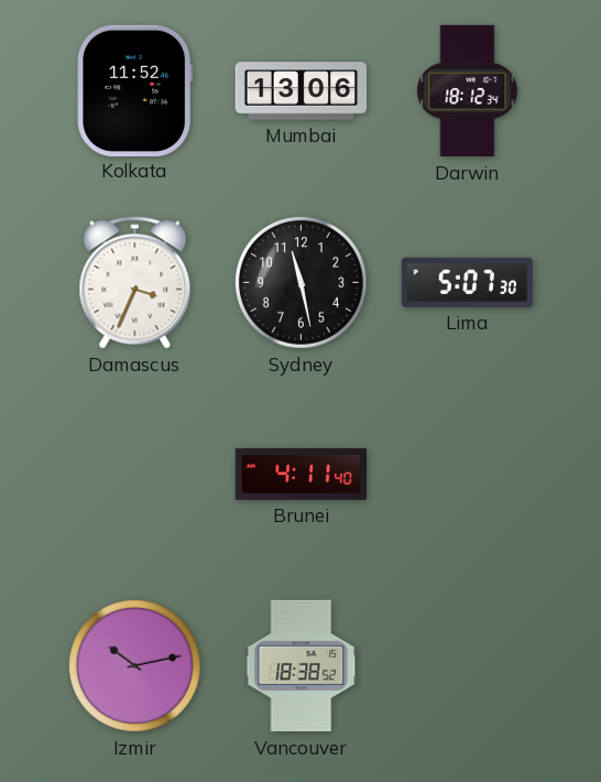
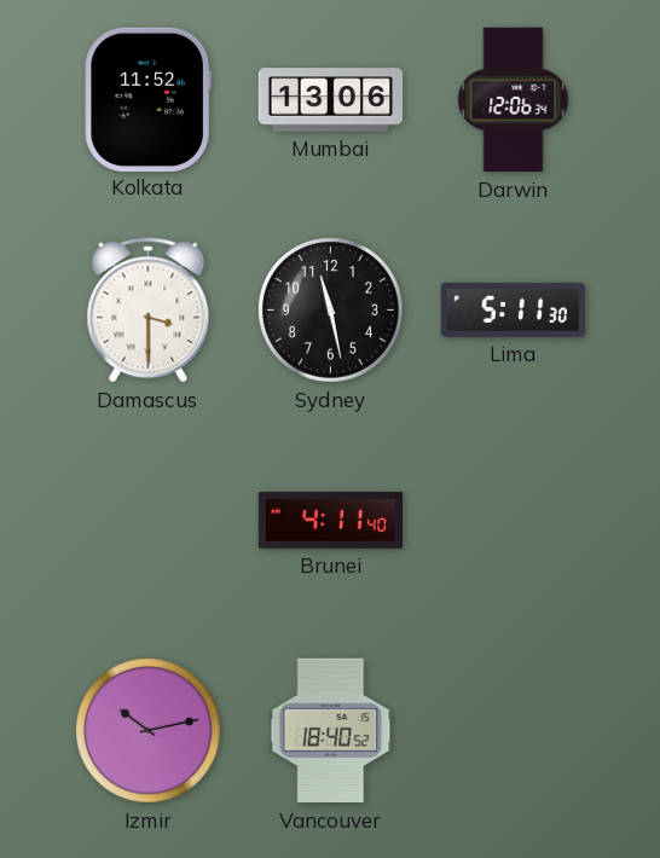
Darwin: 18:12 -> 12:06
Damascus: 3:34 -> 3:30
Lima: 5:07 -> 5:11
Vancouver: 18:38 -> 18:40
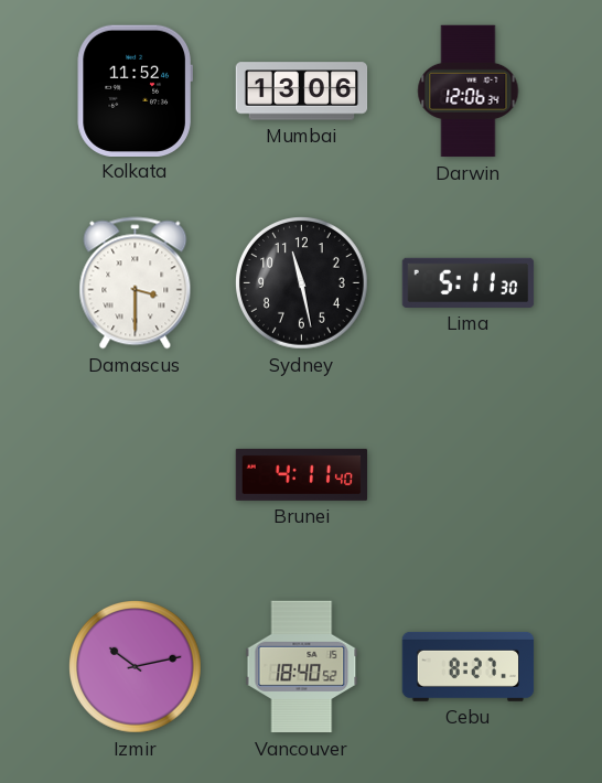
Cebu: none -> 8:27
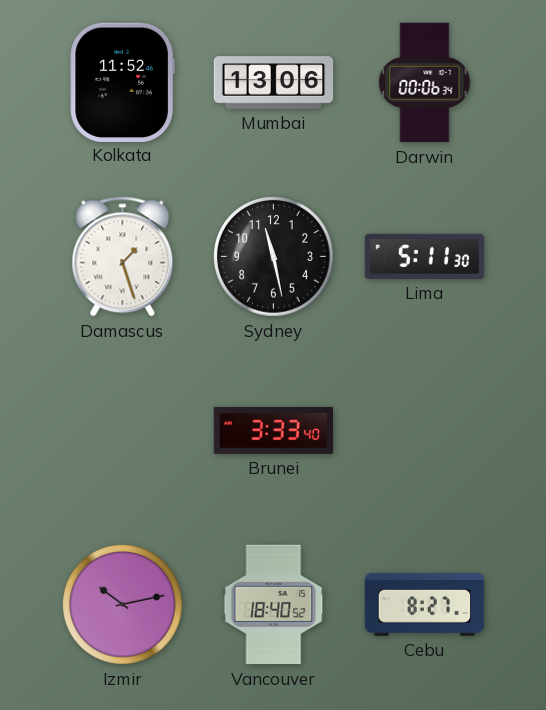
Darwin: 12:06 -> 00:06
Damascus: 3:30 -> 1:27
Brunei: 4:11 -> 3:33
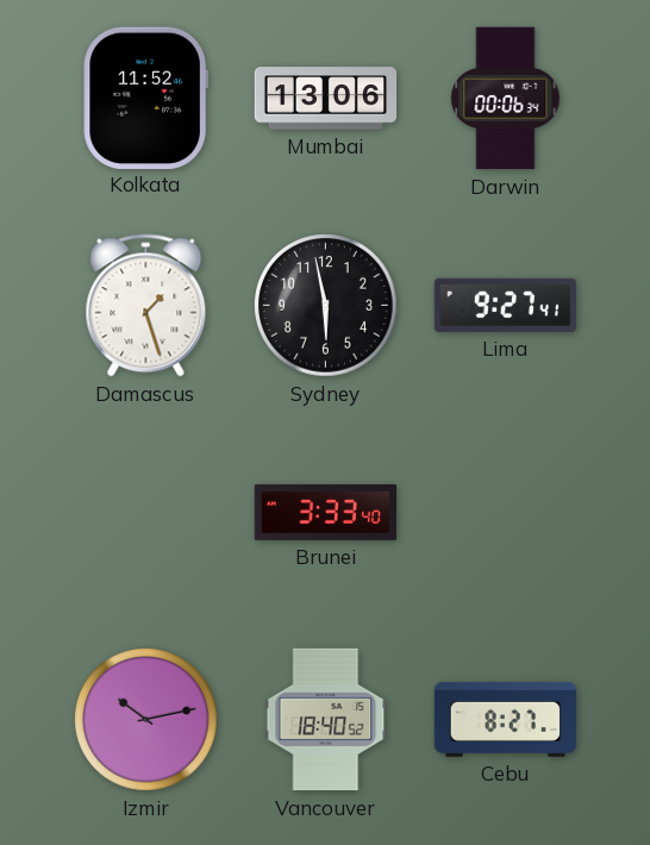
Sydney: 11:28 -> 5:58
Lima: 5:11 -> 9:27
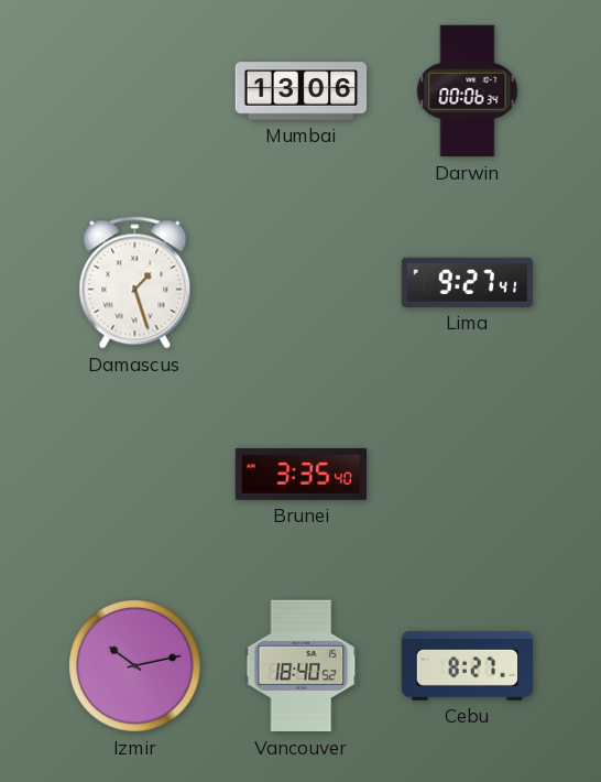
Kolkata: 11:52 -> none
Sydney: 5:58 -> none
Brunei: 3:33 -> 3:35
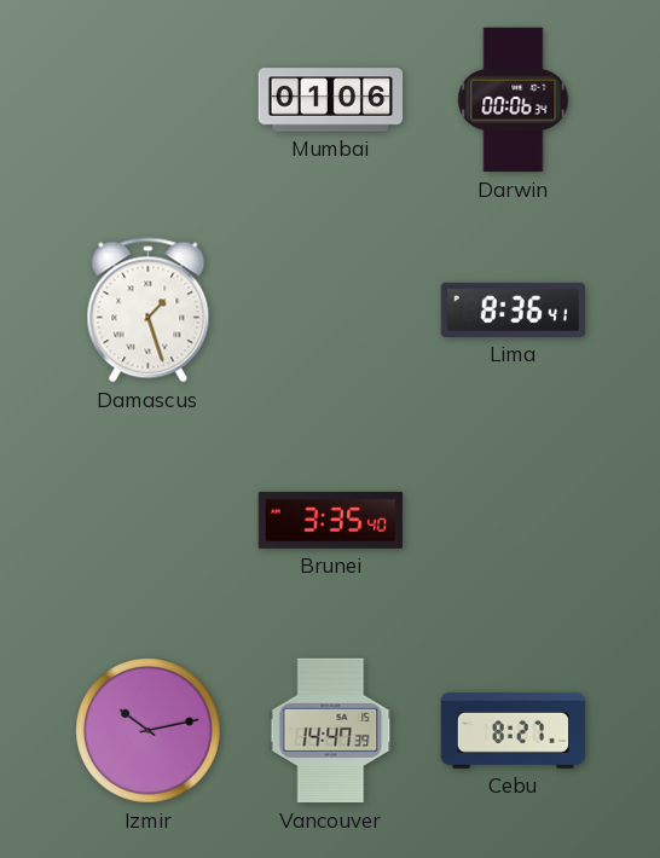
Mumbai: 13:06 -> 01:06
Lima: 9:27 -> 8:36
Vancouver: 18:40 -> 14:47
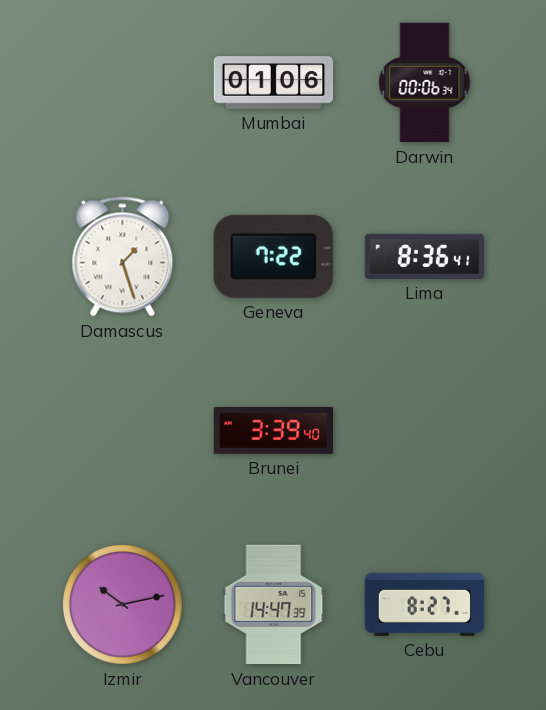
Geneva: none -> 7:22
Brunei: 3:35 -> 3:39
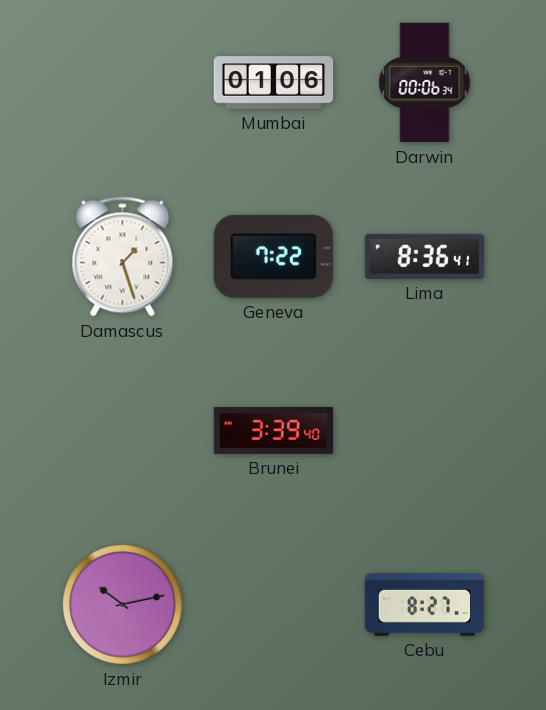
Vancouver: 14:47 -> none
